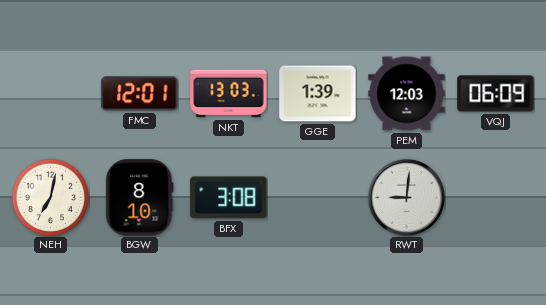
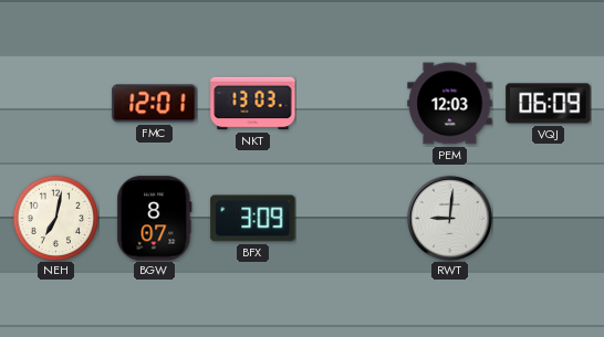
GGE: 1:39 -> none
BGW: 8:10 -> 8:07
BFX: 3:08 -> 3:09
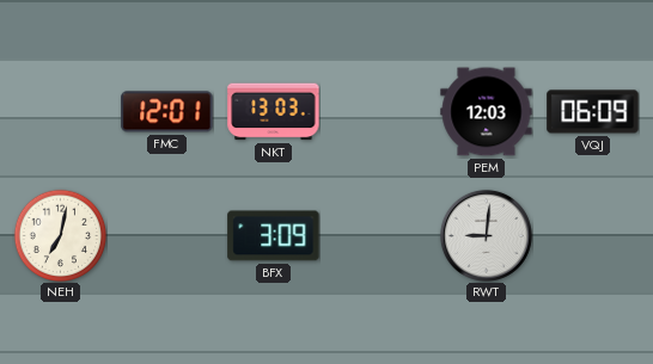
BGW: 8:07 -> none
